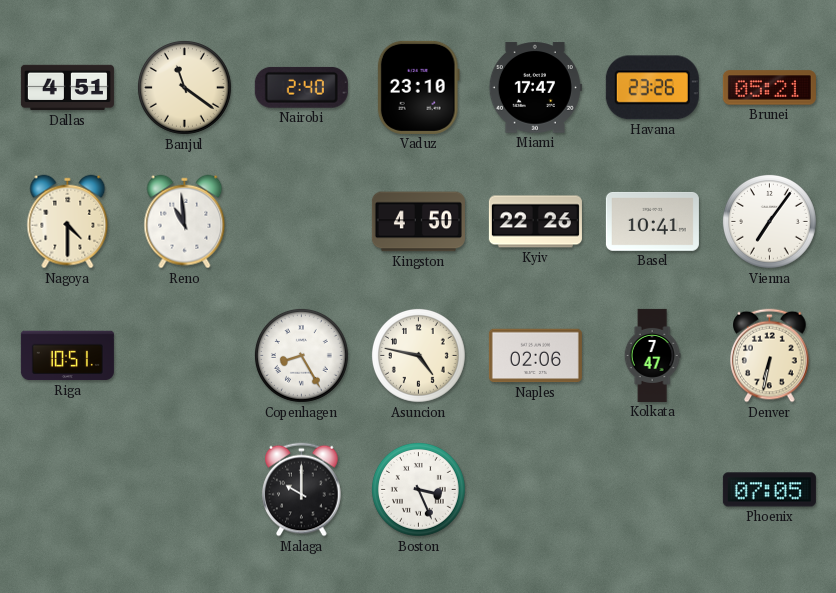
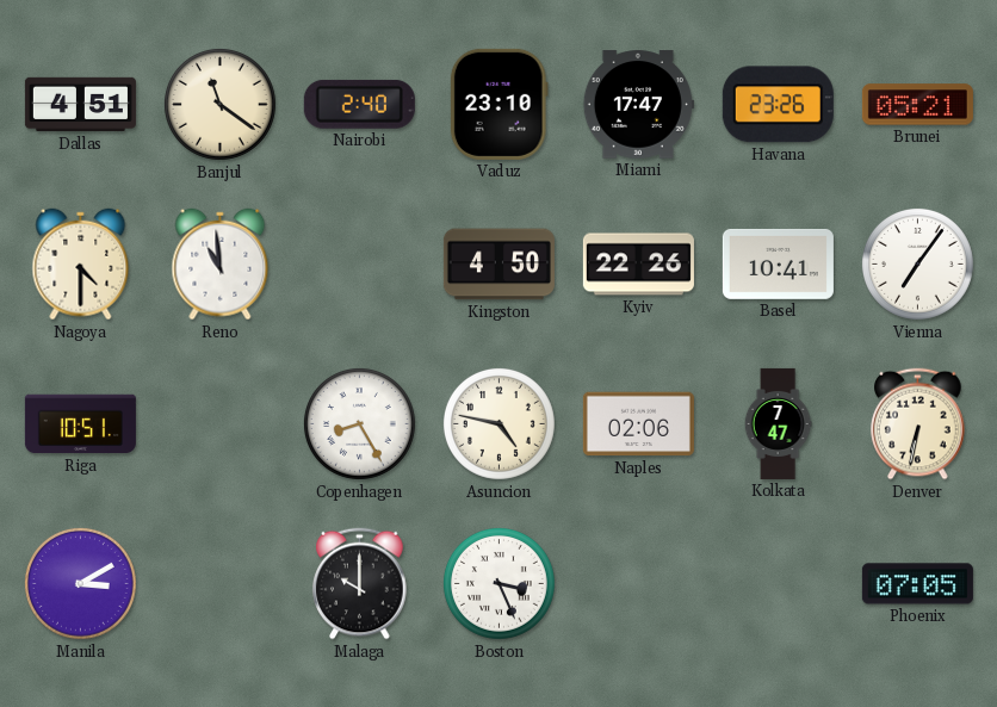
Manila: none -> 3:10
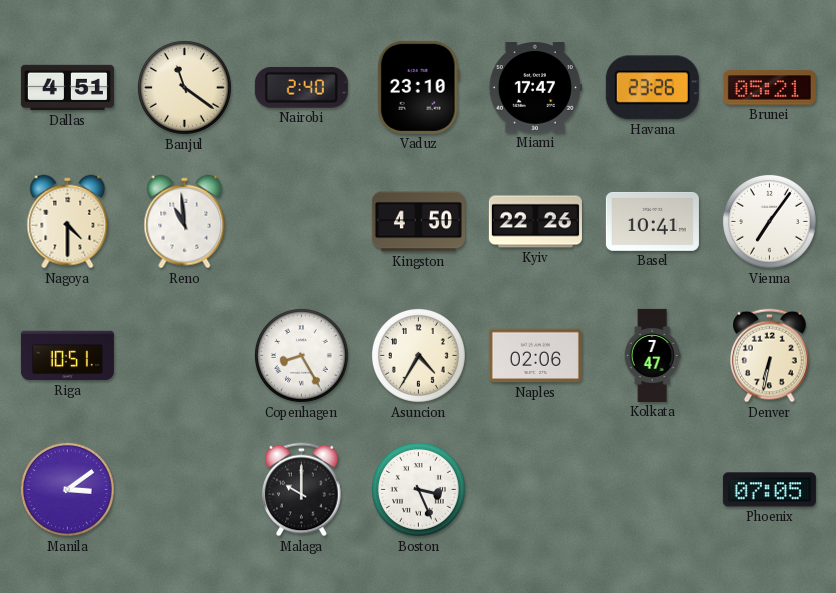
Asuncion: 4:47 -> 4:35
Manila: 3:10 -> 3:09
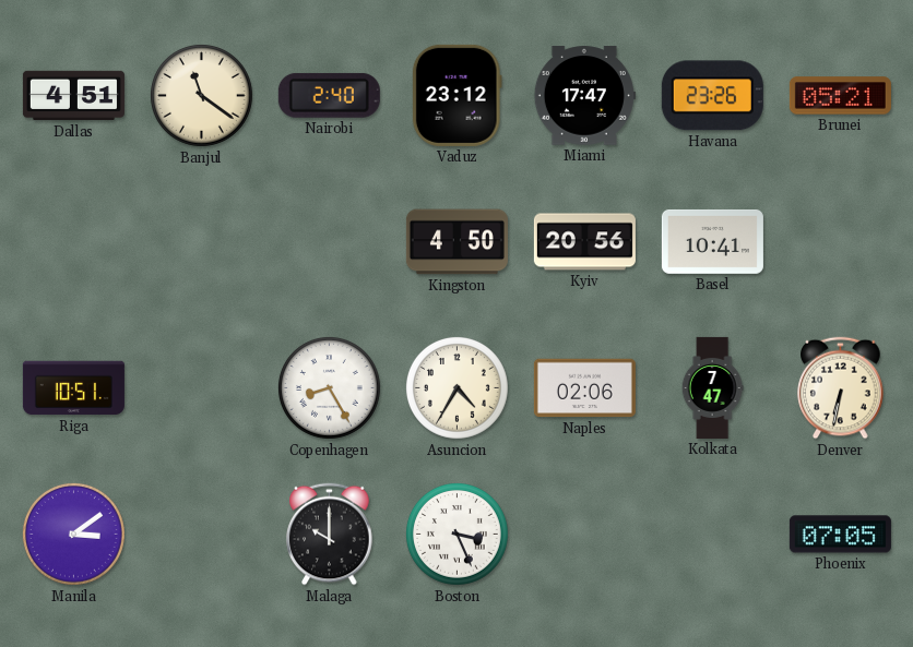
Vaduz: 23:10 -> 23:12
Nagoya: 4:30 -> none
Reno: 10:59 -> none
Kyiv: 22:26 -> 20:56
Vienna: 7:06 -> none
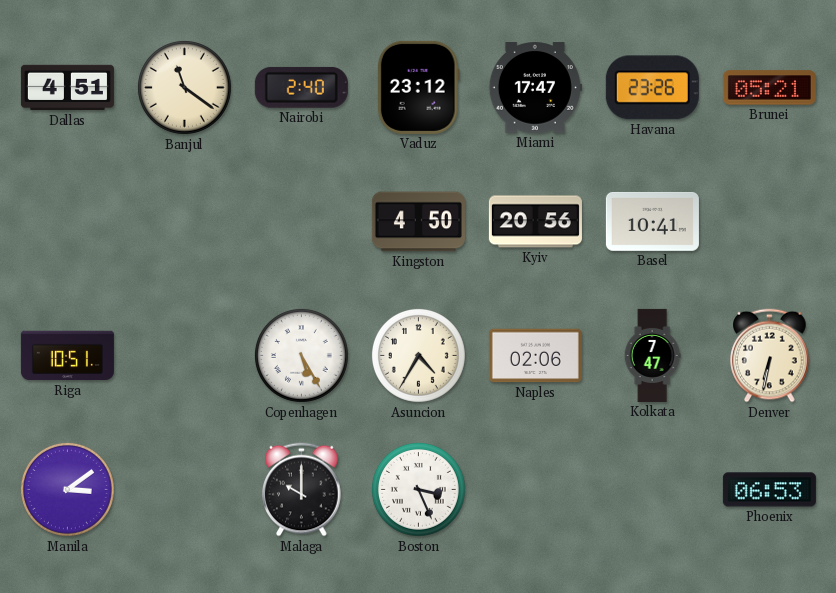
Copenhagen: 8:25 -> 5:25
Phoenix: 07:05 -> 06:53
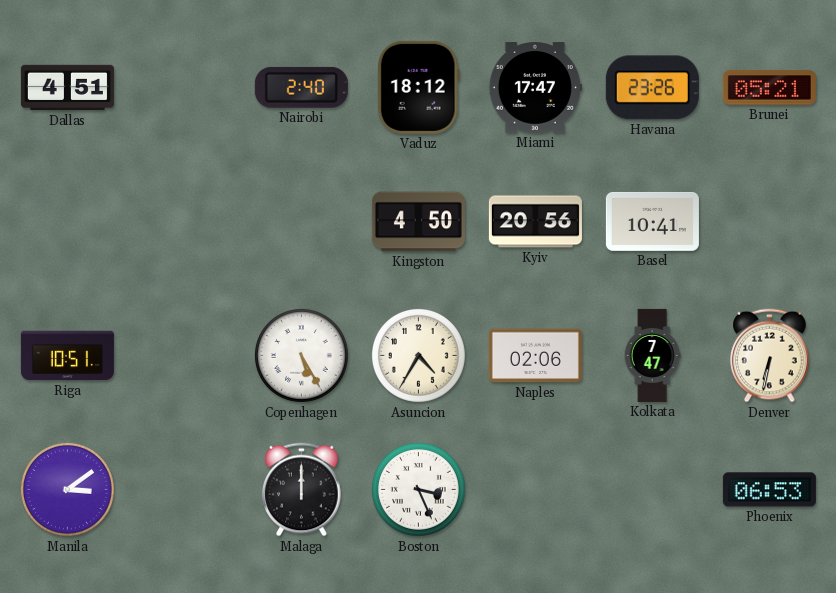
Banjul: 11:21 -> none
Vaduz: 23:12 -> 18:12
Malaga: 10:00 -> 12:00
